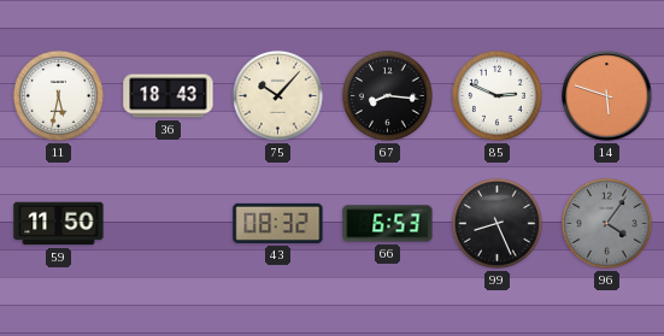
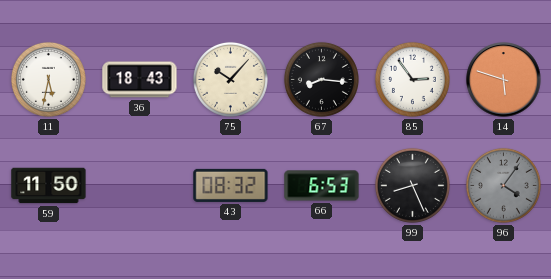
85: 2:49 -> 2:54
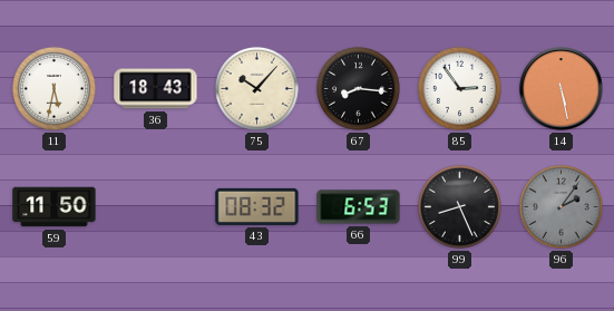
14: 5:48 -> 5:28
96: 4:06 -> 2:06
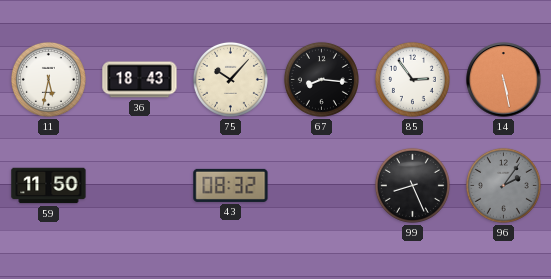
66: 6:53 -> none
